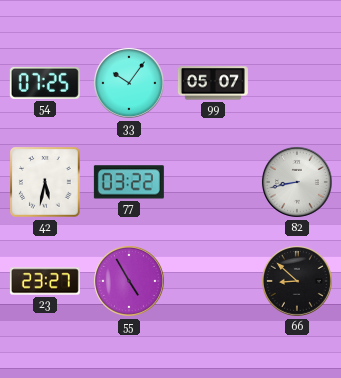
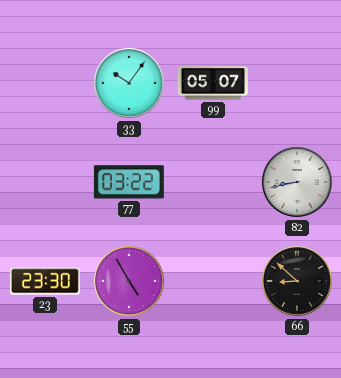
54: 07:25 -> none
42: 5:32 -> none
23: 23:27 -> 23:30
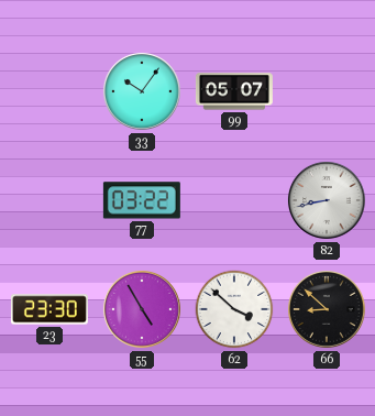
62: none -> 3:52
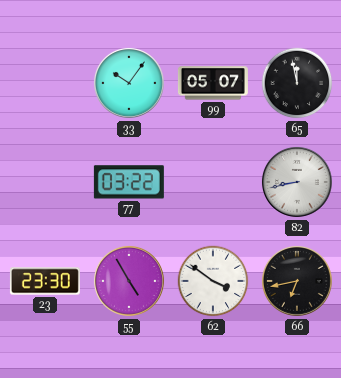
65: none -> 11:58
62: 3:52 -> 3:51
66: 8:52 -> 6:43
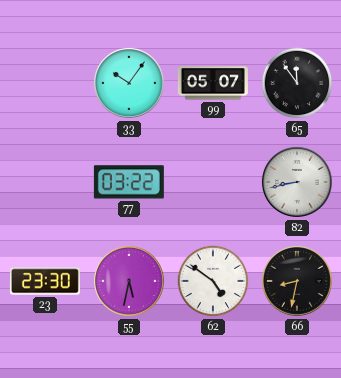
65: 11:58 -> 11:54
55: 4:55 -> 5:32
62: 3:51 -> 4:51
66: 6:43 -> 8:32
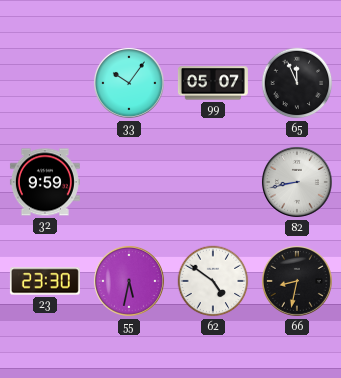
65: 11:54 -> 11:56
32: none -> 9:59
77: 03:22 -> none
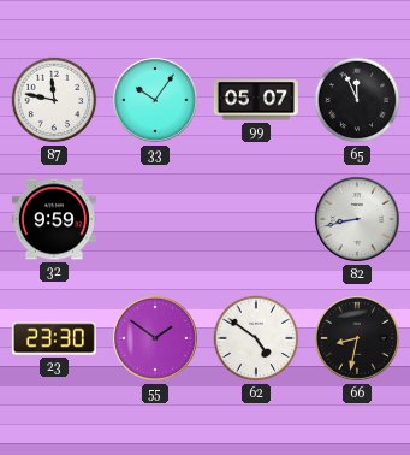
87: none -> 11:47
55: 5:32 -> 1:51
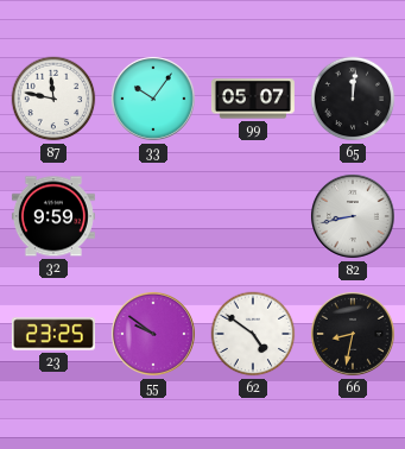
65: 11:56 -> 12:01
23: 23:30 -> 23:25
55: 1:51 -> 9:51
